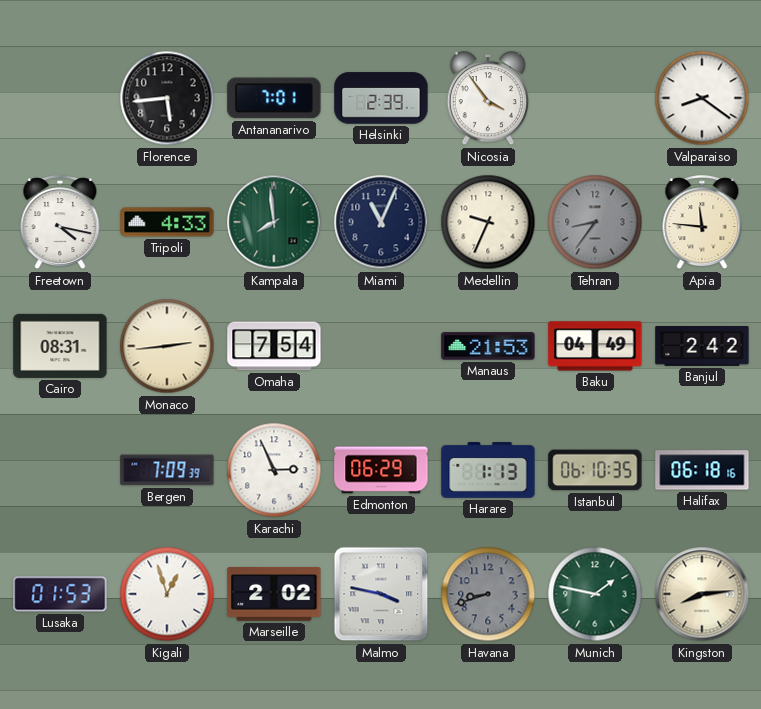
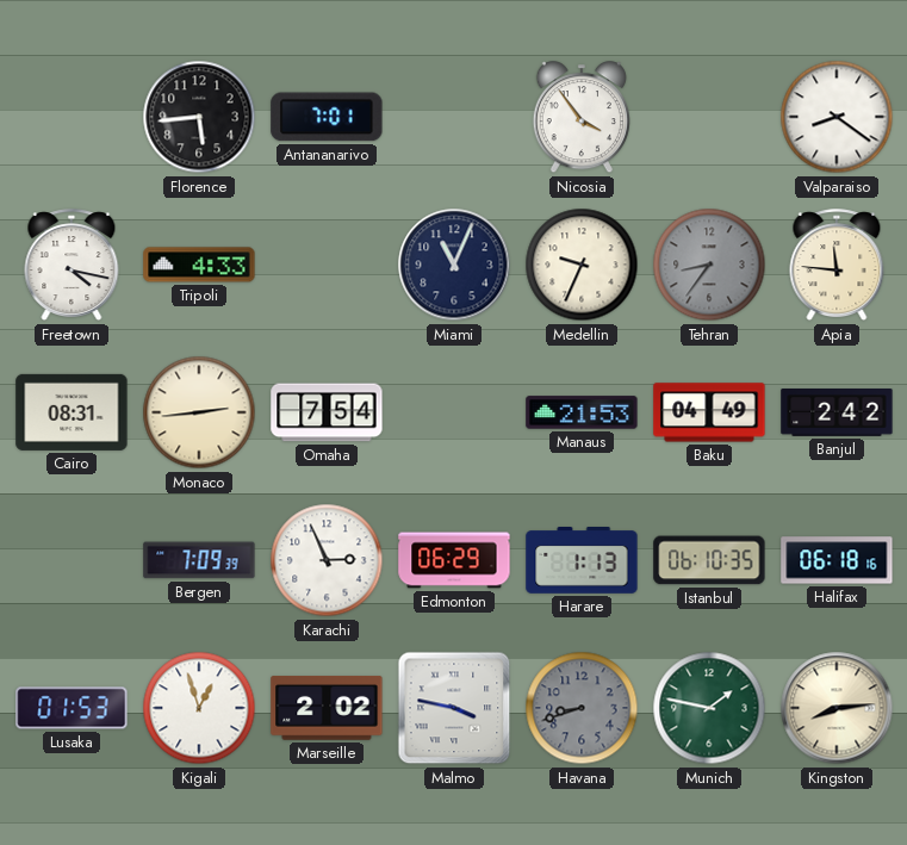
Helsinki: 2:39 -> none
Kampala: 7:59 -> none
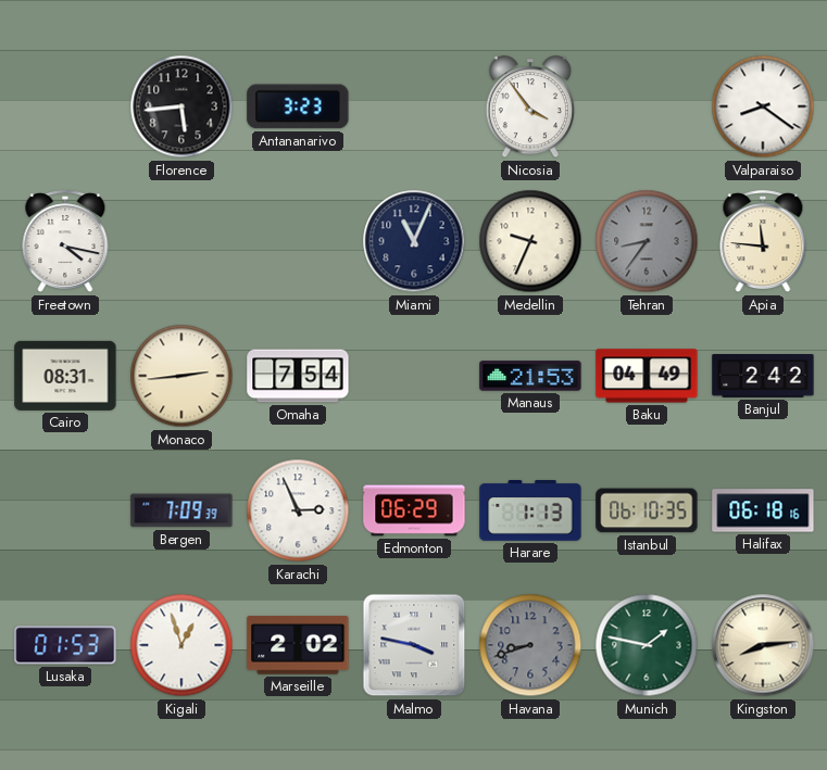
Antananarivo: 7:01 -> 3:23
Tripoli: 4:33 -> none
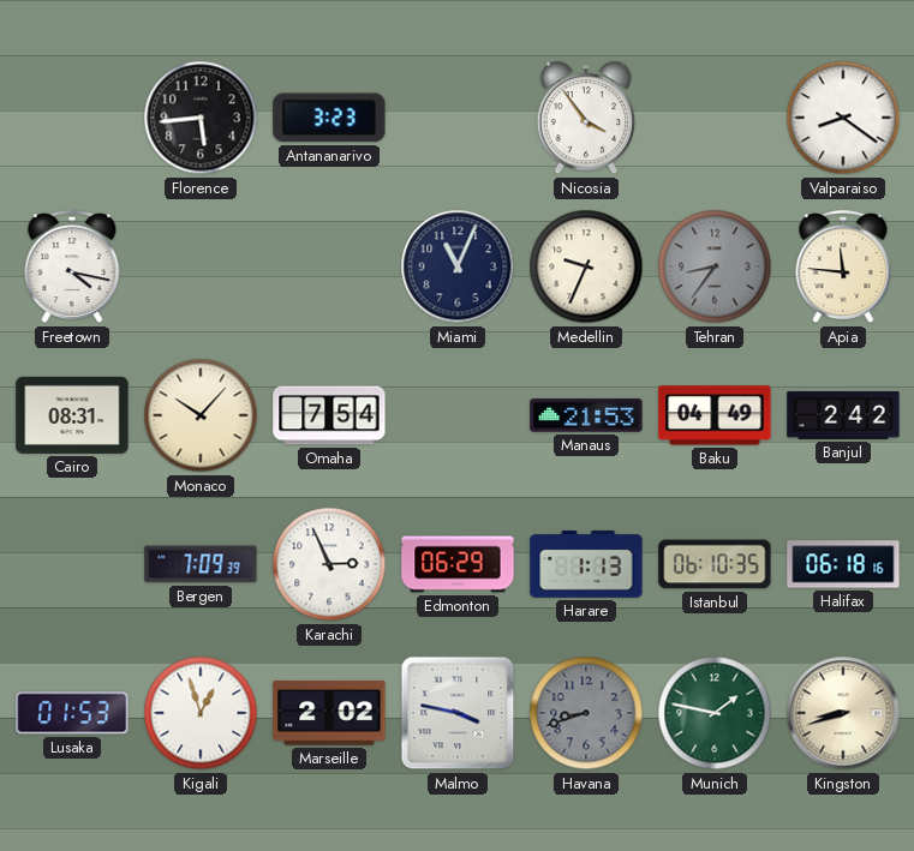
Monaco: 2:44 -> 10:07
Kingston: 8:14 -> 8:42
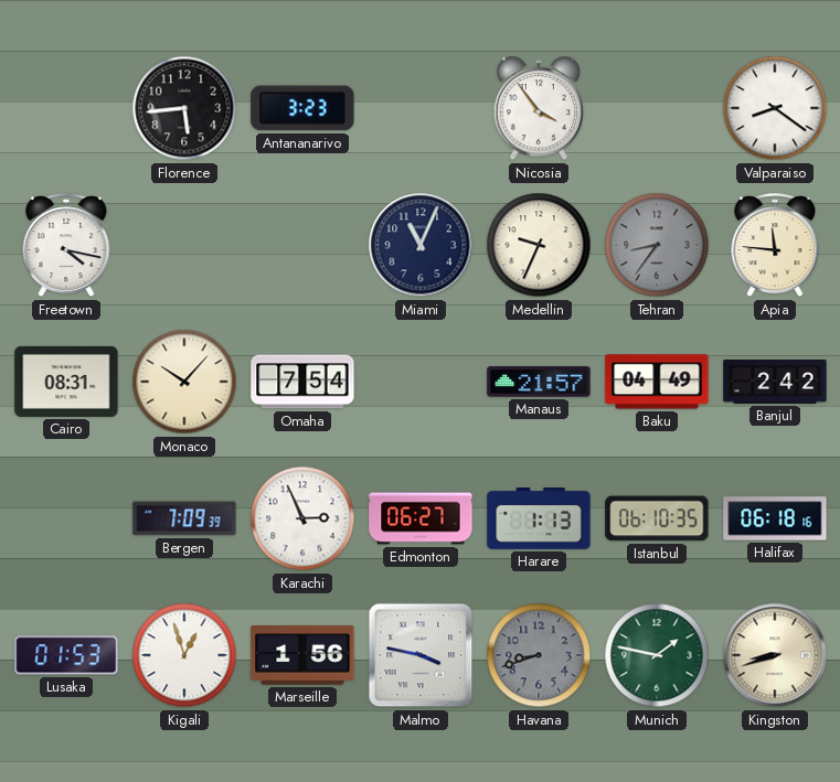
Manaus: 21:53 -> 21:57
Edmonton: 06:29 -> 06:27
Marseille: 2:02 -> 1:56
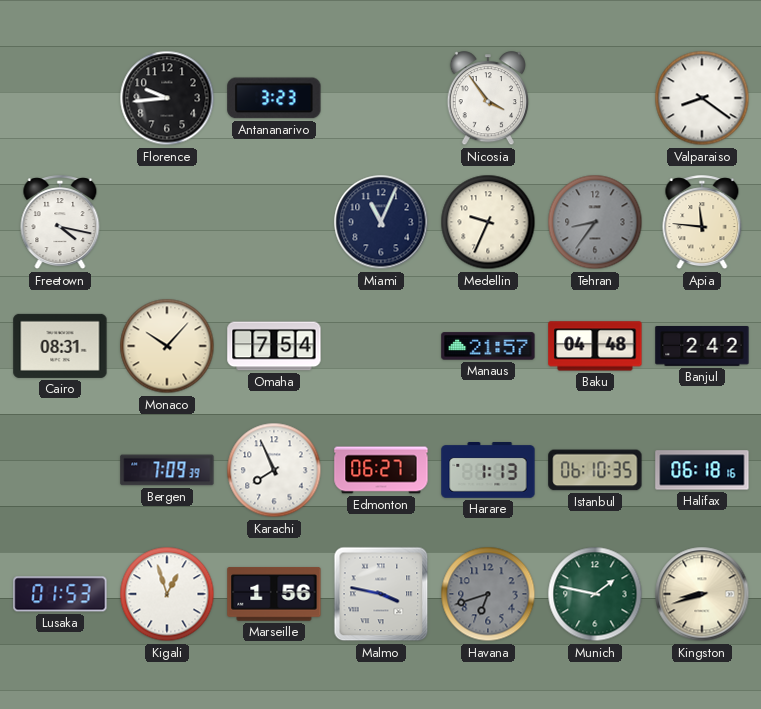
Florence: 5:44 -> 9:44
Baku: 04:49 -> 04:48
Karachi: 2:56 -> 7:56
Havana: 8:42 -> 6:42
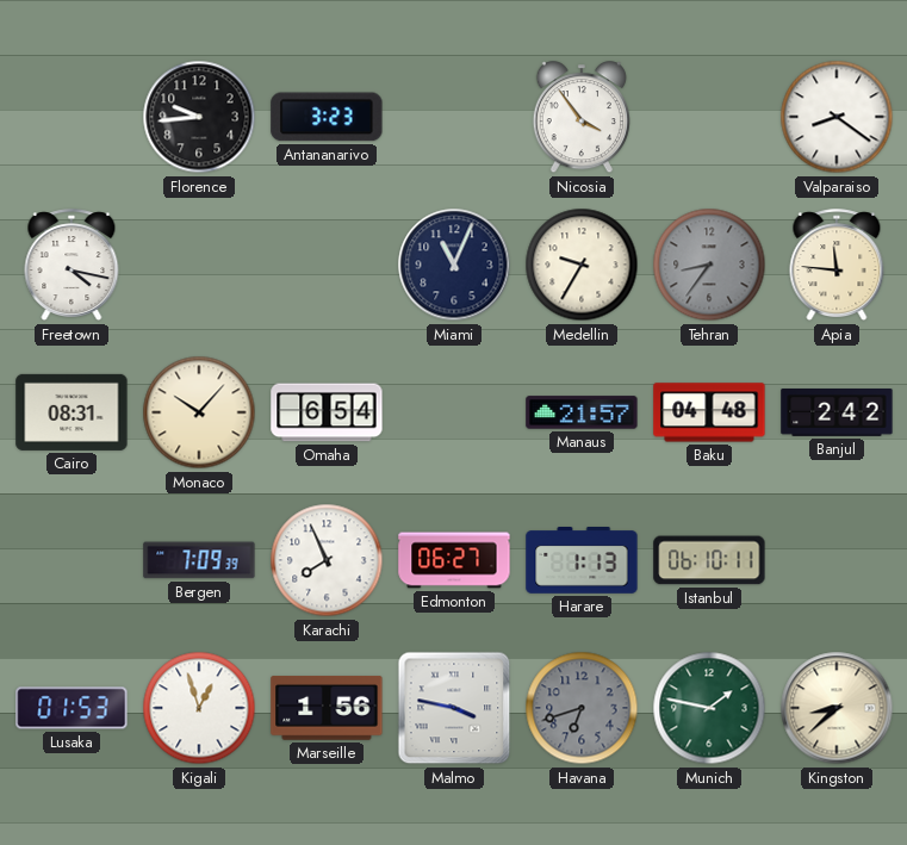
Medellin: 9:34 -> 9:35
Omaha: 7:54 -> 6:54
Istanbul: 06:10:35 -> 06:10:11
Halifax: 06:18 -> none
Kingston: 8:42 -> 8:38
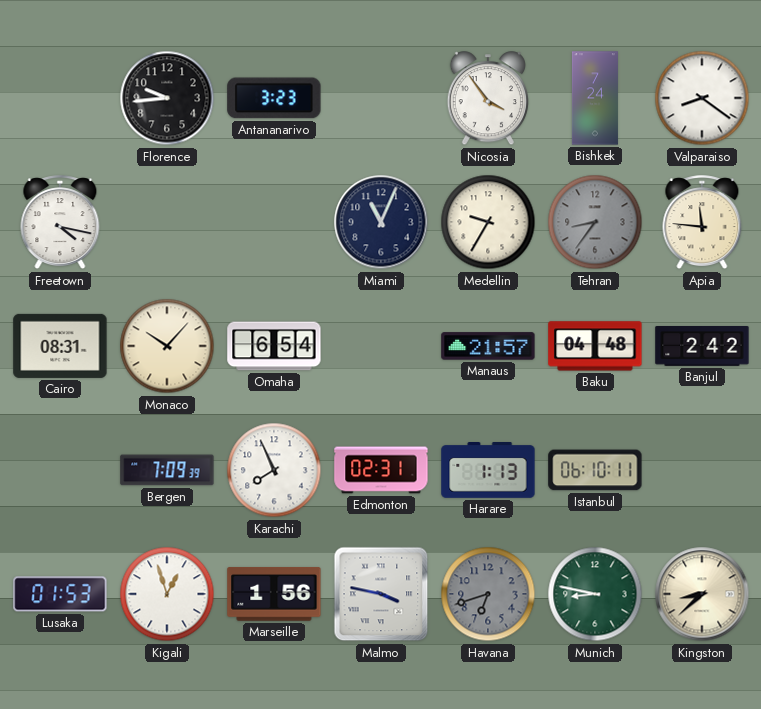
Bishkek: none -> 7:24
Edmonton: 06:27 -> 02:31
Munich: 1:47 -> 8:47
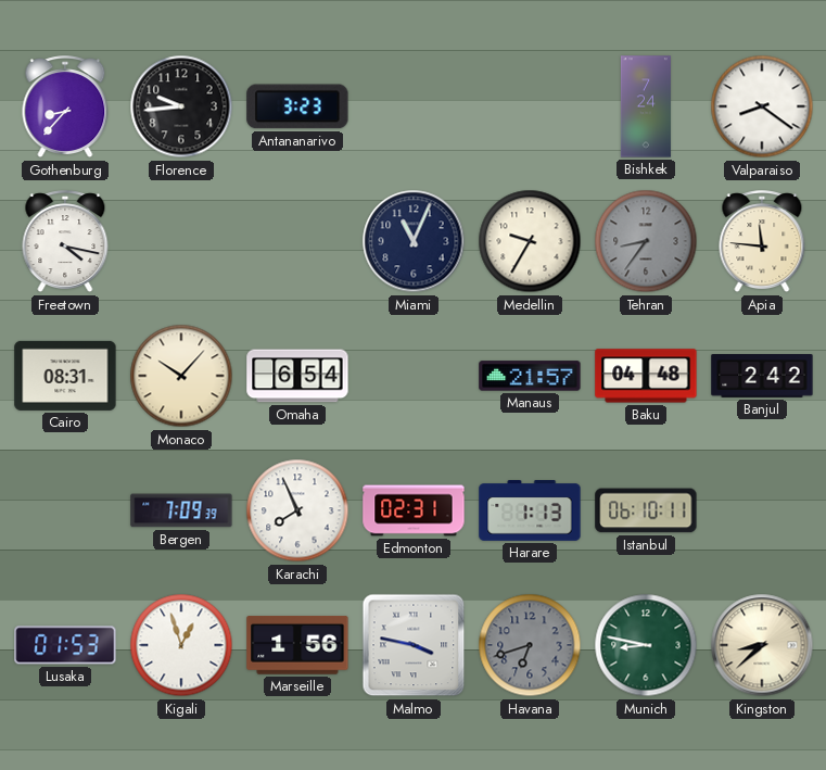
Gothenburg: none -> 8:37
Nicosia: 3:54 -> none
